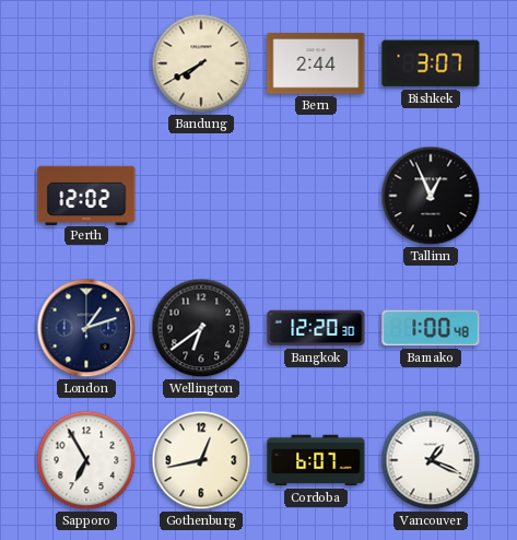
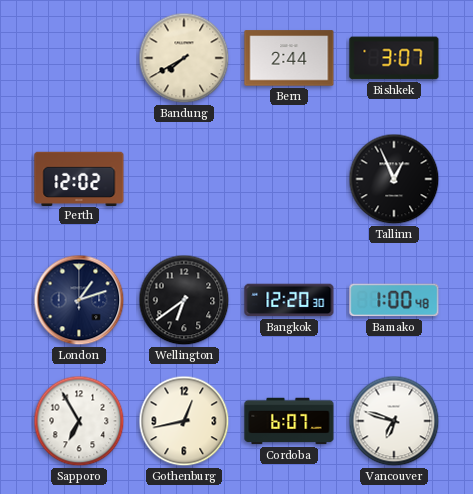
Vancouver: 1:19 -> 6:48
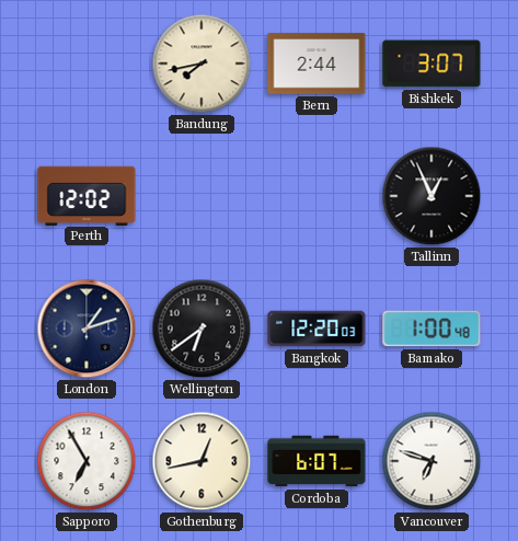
Bandung: 7:40 -> 7:43
Bangkok: 12:20:30 -> 12:20:03
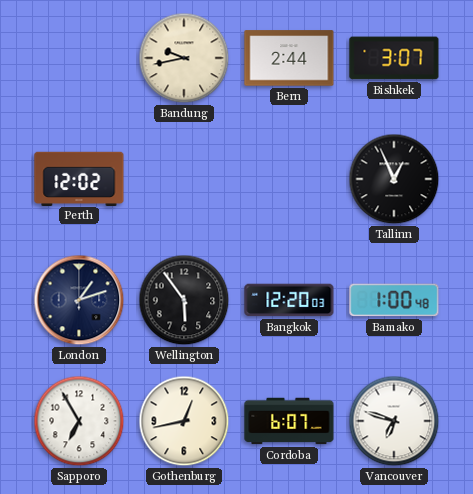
Bandung: 7:43 -> 9:43
Wellington: 6:39 -> 5:54
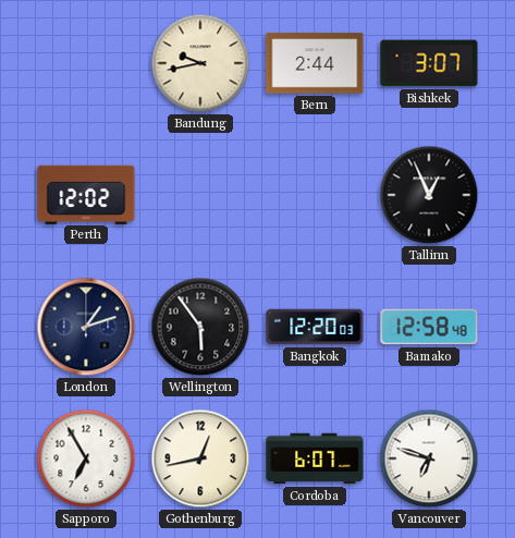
Bamako: 1:00 -> 12:58
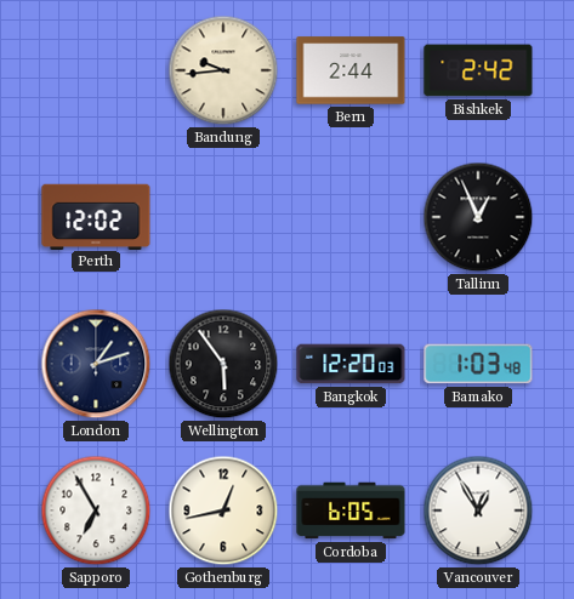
Bandung: 9:43 -> 9:44
Bishkek: 3:07 -> 2:42
Bamako: 12:58 -> 1:03
Cordoba: 6:07 -> 6:05
Vancouver: 6:48 -> 12:55
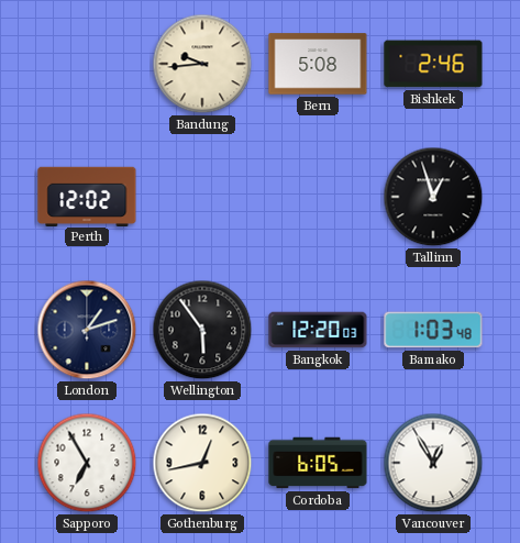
Bern: 2:44 -> 5:08
Bishkek: 2:42 -> 2:46
Tallinn: 12:56 -> 12:57
